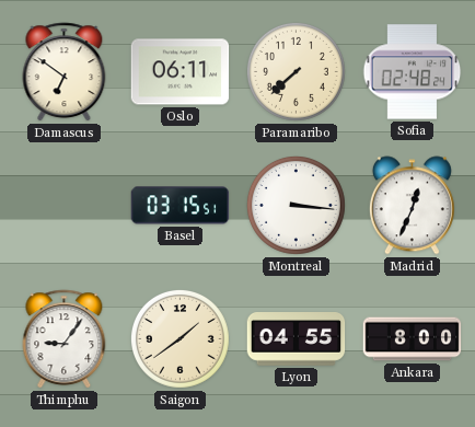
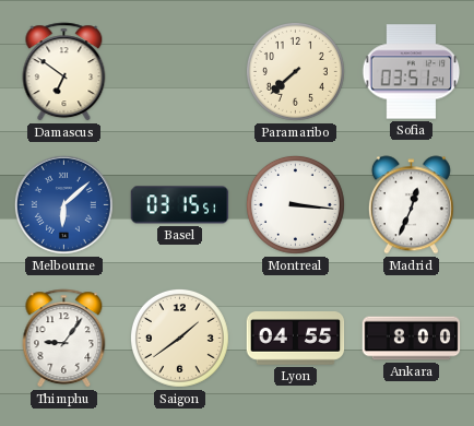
Oslo: 06:11 -> none
Sofia: 02:48 -> 03:51
Melbourne: none -> 6:08
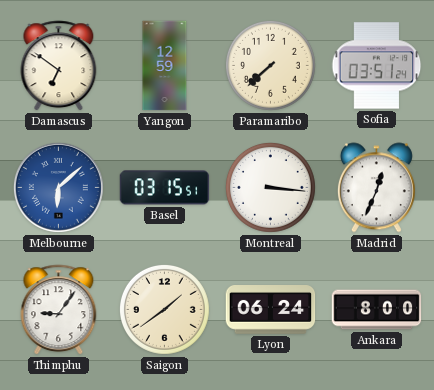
Yangon: none -> 12:59
Lyon: 04:55 -> 06:24
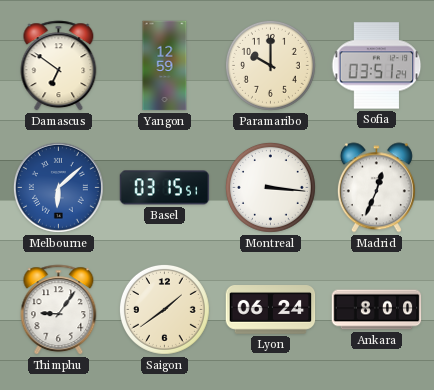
Paramaribo: 7:38 -> 10:00
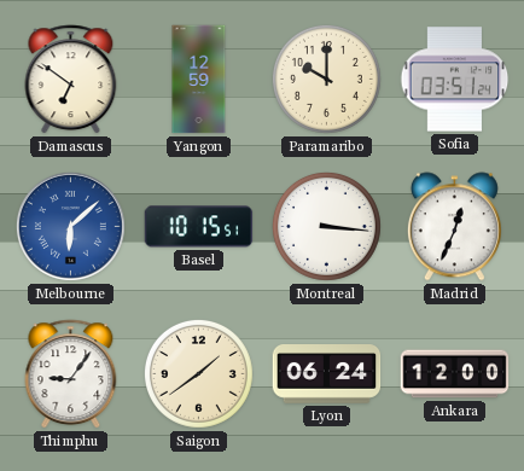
Basel: 03:15 -> 10:15
Ankara: 8:00 -> 12:00
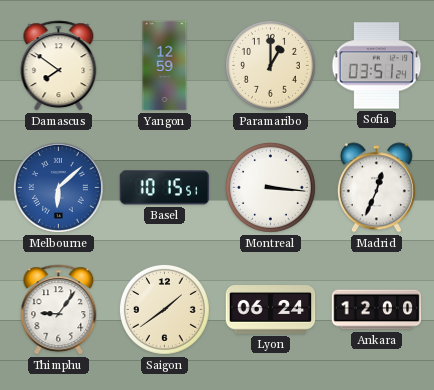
Damascus: 6:51 -> 7:51
Paramaribo: 10:00 -> 1:00
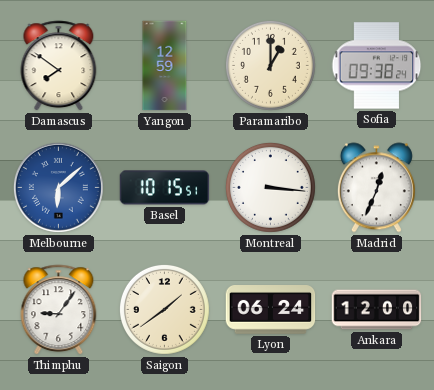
Sofia: 03:51 -> 09:38
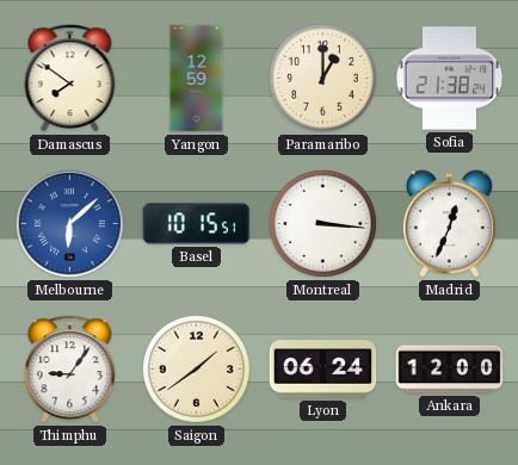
Sofia: 09:38 -> 21:38
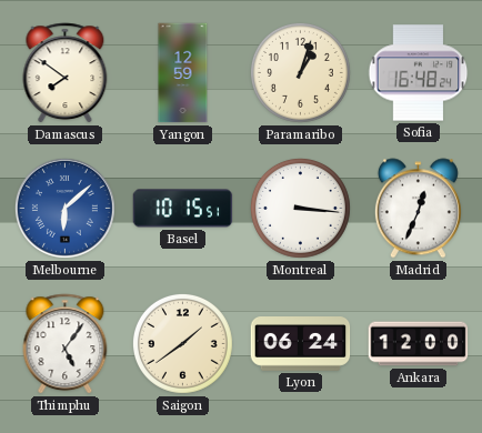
Paramaribo: 1:00 -> 1:03
Sofia: 21:38 -> 16:48
Thimphu: 9:06 -> 5:06
